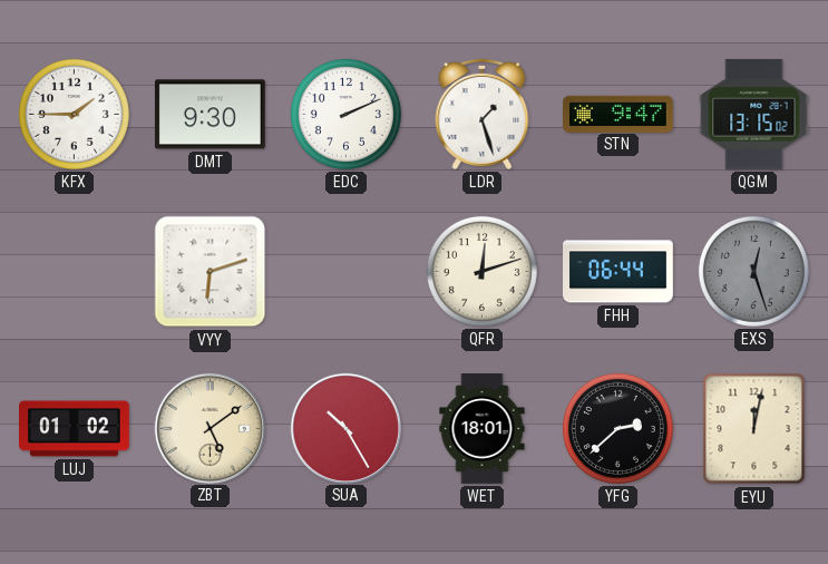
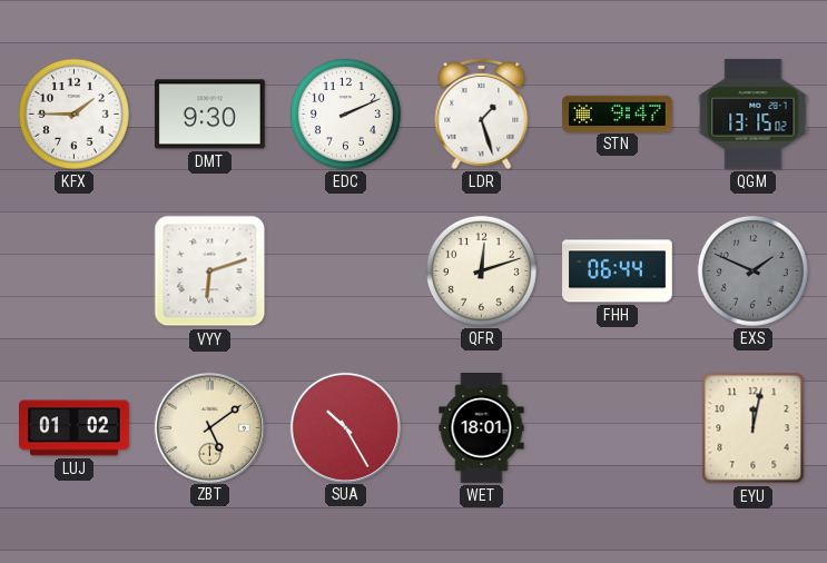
EXS: 12:27 -> 1:49
YFG: 2:38 -> none
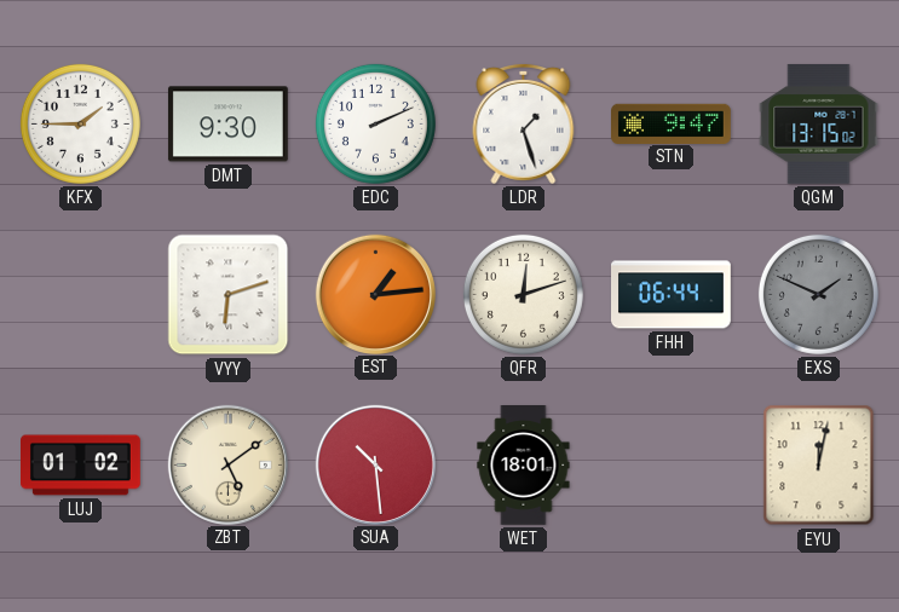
EST: none -> 1:14
SUA: 10:25 -> 10:29
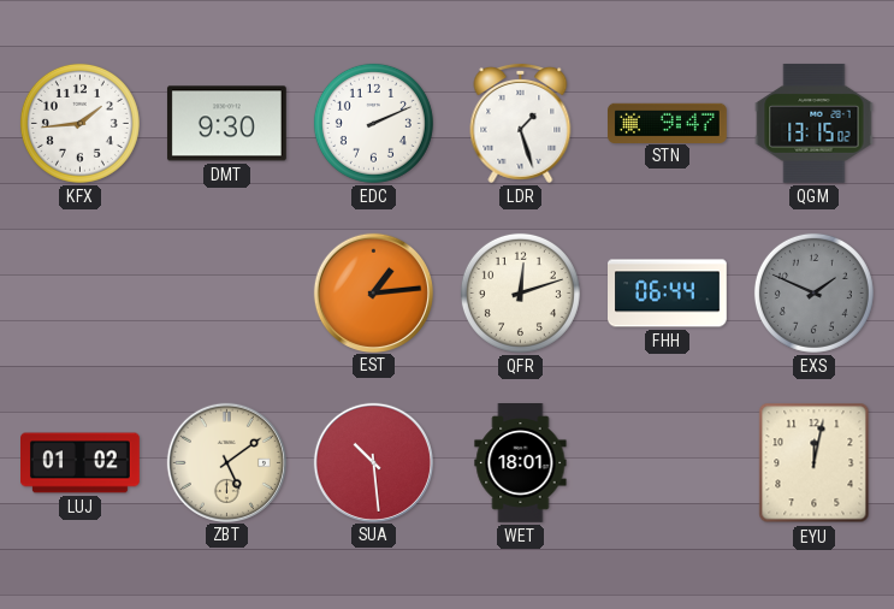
KFX: 1:45 -> 1:44
VYY: 6:12 -> none
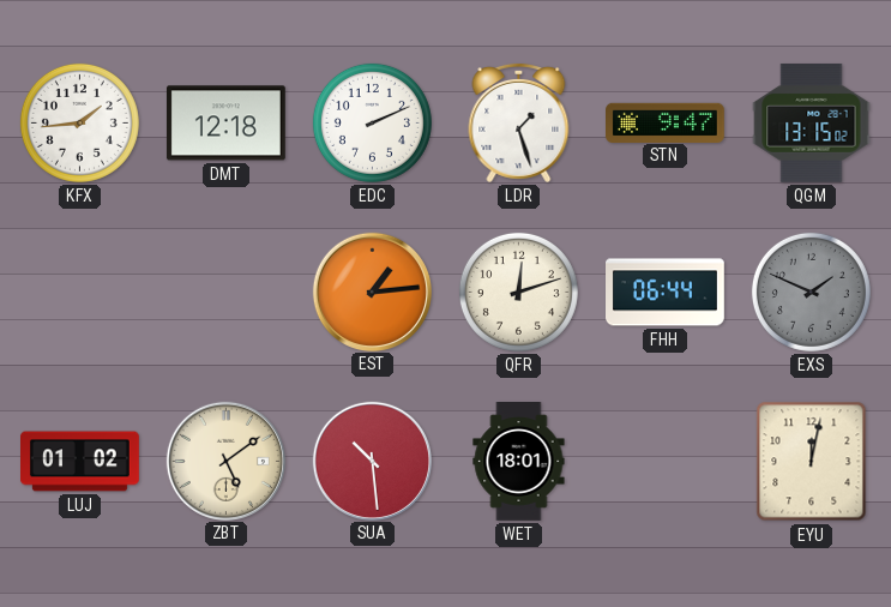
DMT: 9:30 -> 12:18
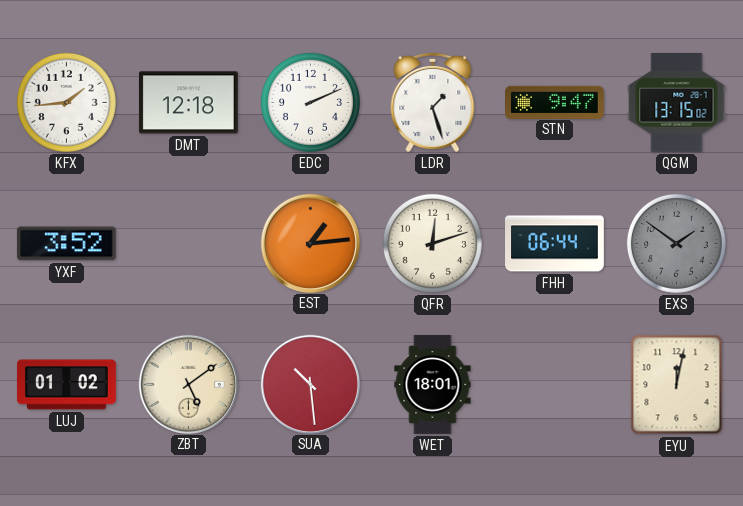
YXF: none -> 3:52
EXS: 1:49 -> 1:51
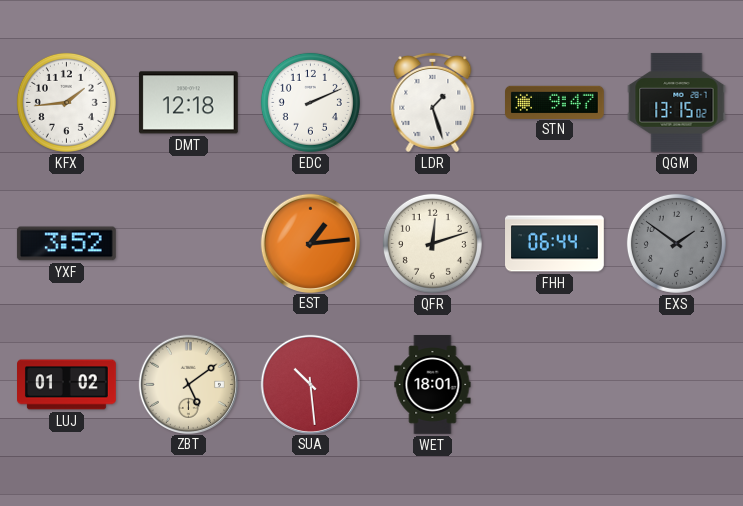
EYU: 12:02 -> none
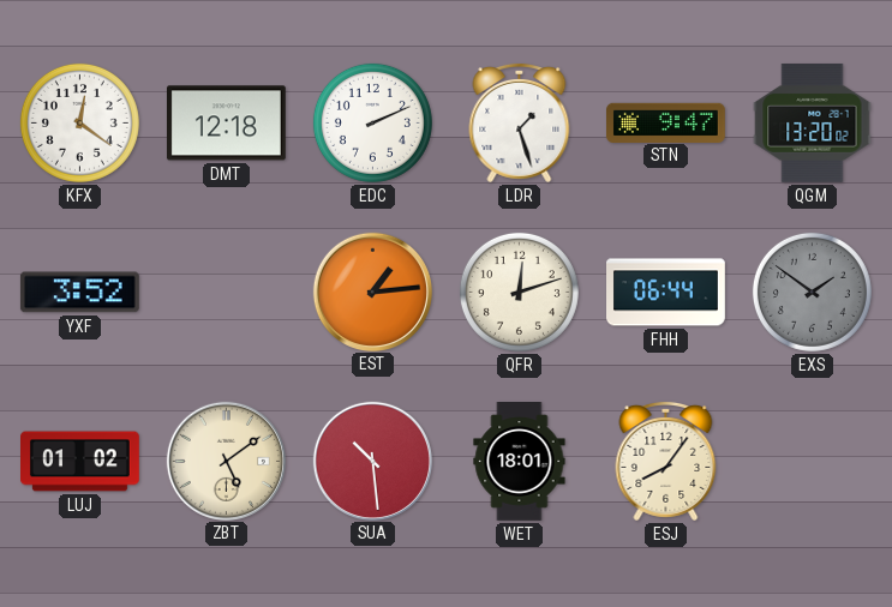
KFX: 1:44 -> 12:21
QGM: 13:15 -> 13:20
ESJ: none -> 8:06
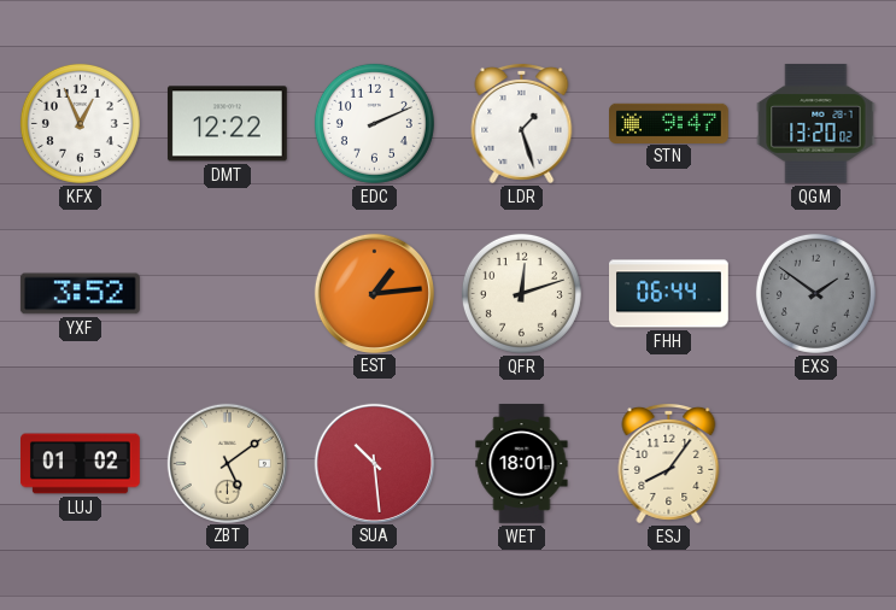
KFX: 12:21 -> 12:56
DMT: 12:18 -> 12:22
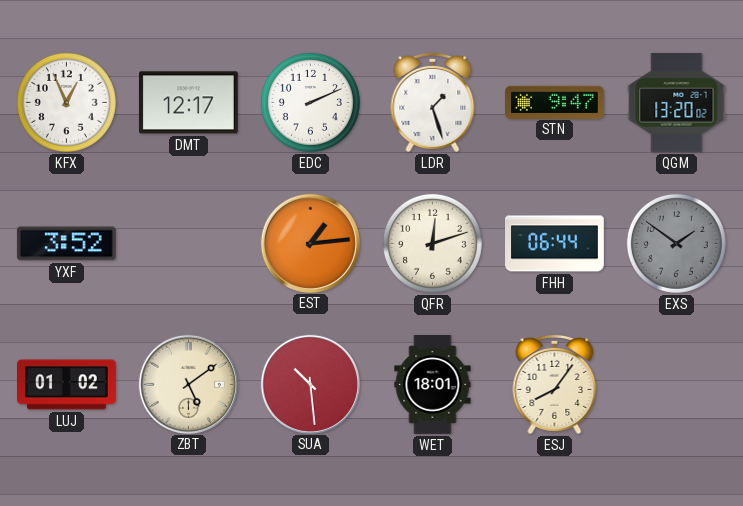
DMT: 12:22 -> 12:17
